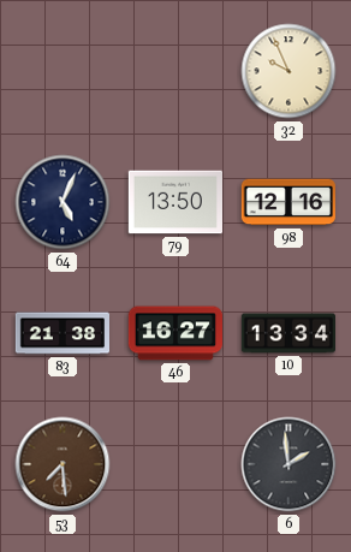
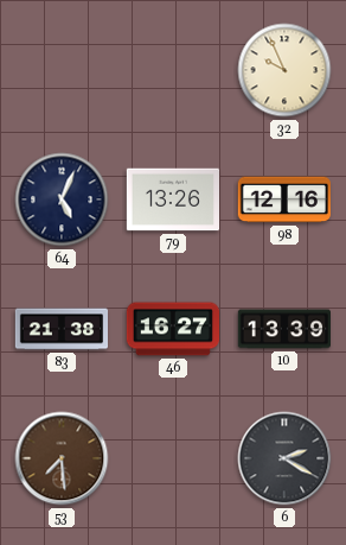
79: 13:50 -> 13:26
10: 13:34 -> 13:39
6: 1:59 -> 2:20
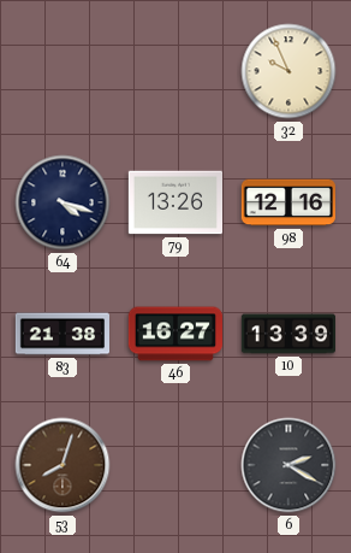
64: 5:04 -> 4:18
53: 7:29 -> 8:03
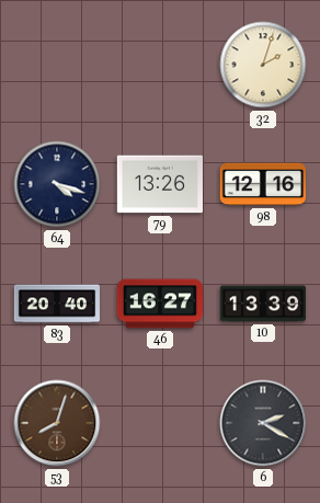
32: 9:56 -> 2:03
83: 21:38 -> 20:40
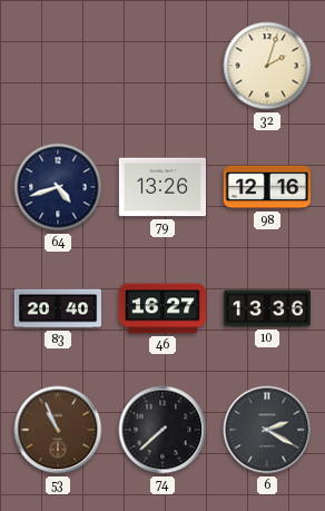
64: 4:18 -> 4:42
10: 13:39 -> 13:36
53: 8:03 -> 10:56
74: none -> 7:38
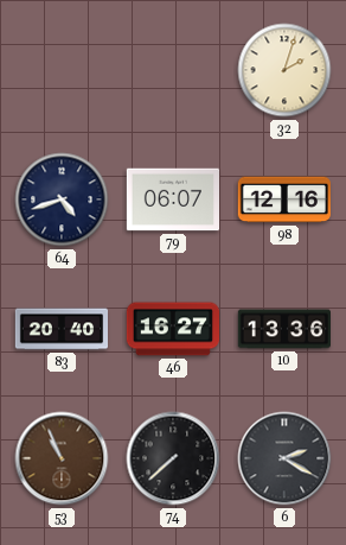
79: 13:26 -> 06:07
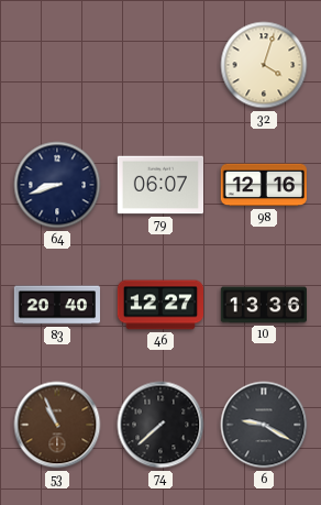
32: 2:03 -> 4:03
64: 4:42 -> 8:42
46: 16:27 -> 12:27
6: 2:20 -> 9:20
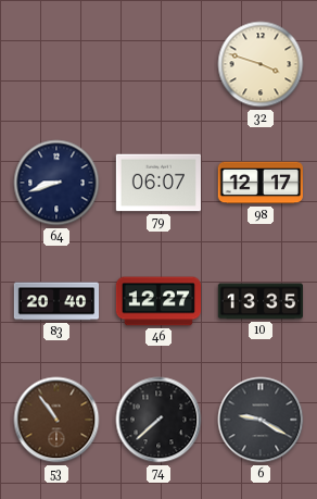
32: 4:03 -> 3:48
98: 12:16 -> 12:17
10: 13:36 -> 13:35
53: 10:56 -> 10:54
